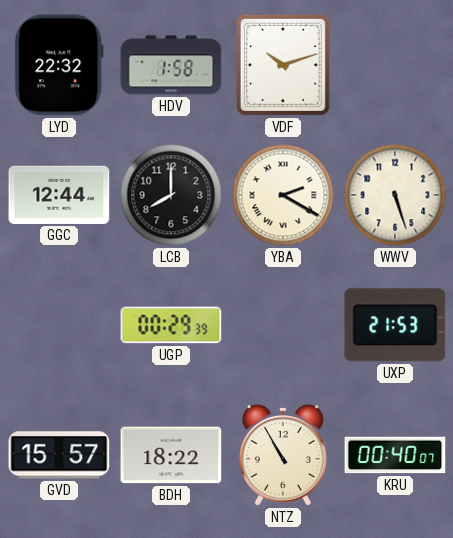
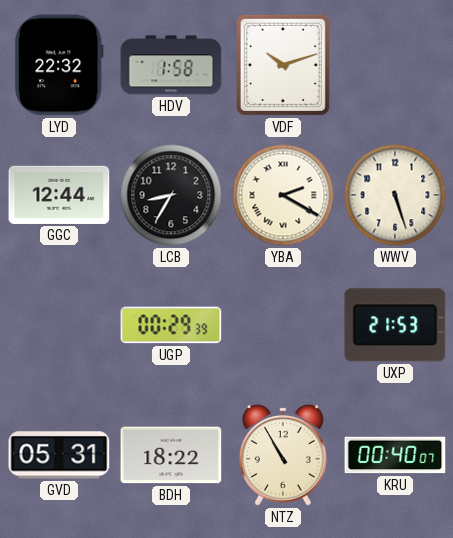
LCB: 8:00 -> 8:35
GVD: 15:57 -> 05:31
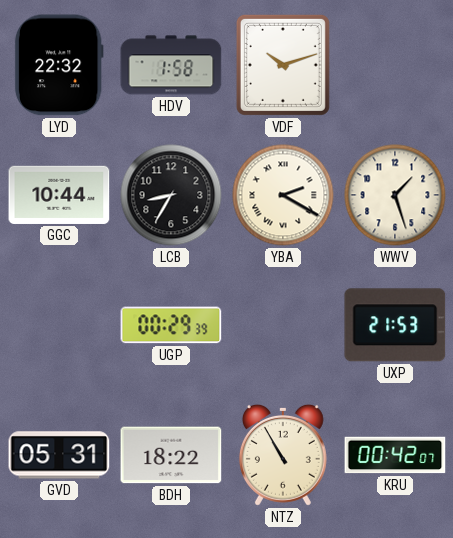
GGC: 12:44 -> 10:44
WWV: 5:27 -> 1:27
KRU: 00:40 -> 00:42
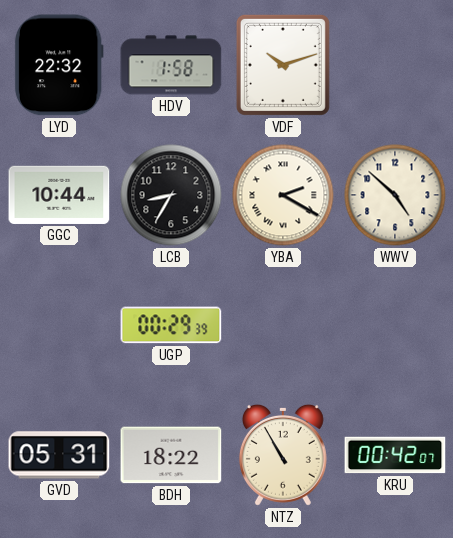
WWV: 1:27 -> 4:52
UXP: 21:53 -> none
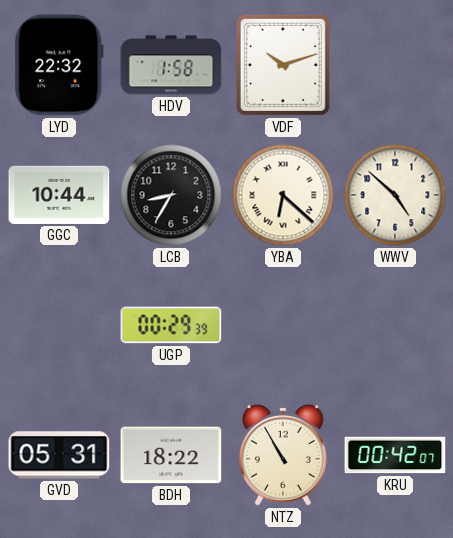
YBA: 2:20 -> 6:22
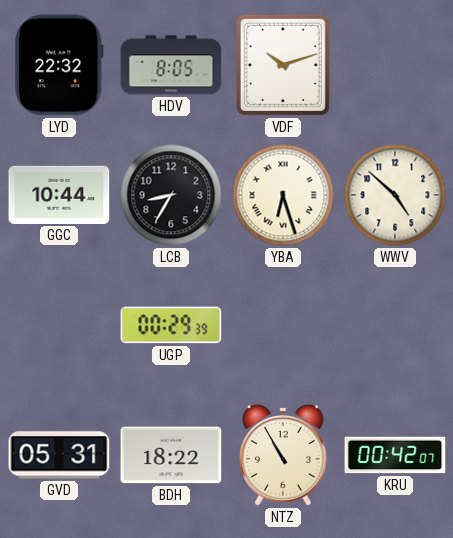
HDV: 1:58 -> 8:05
YBA: 6:22 -> 6:27
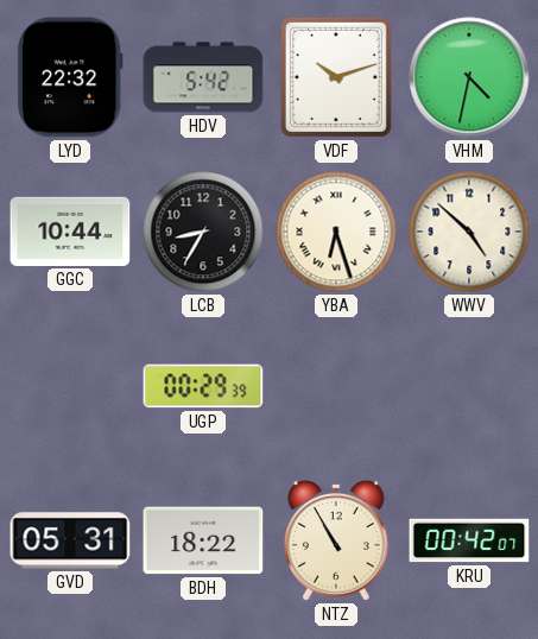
HDV: 8:05 -> 5:42
VHM: none -> 4:32
